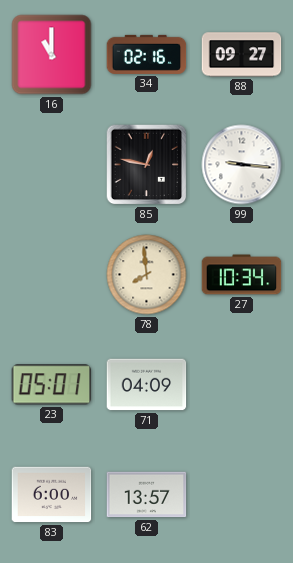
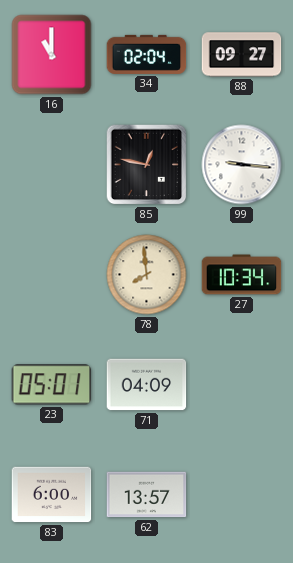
34: 02:16 -> 02:04
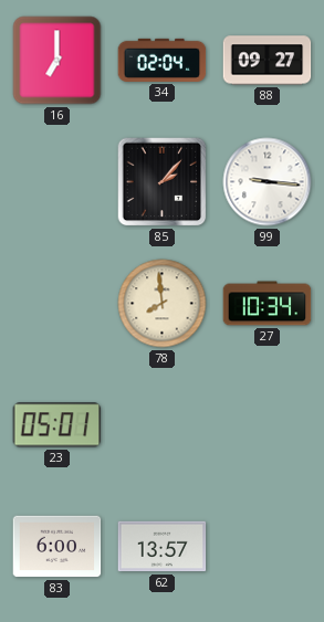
16: 11:00 -> 7:00
85: 12:47 -> 2:07
71: 04:09 -> none
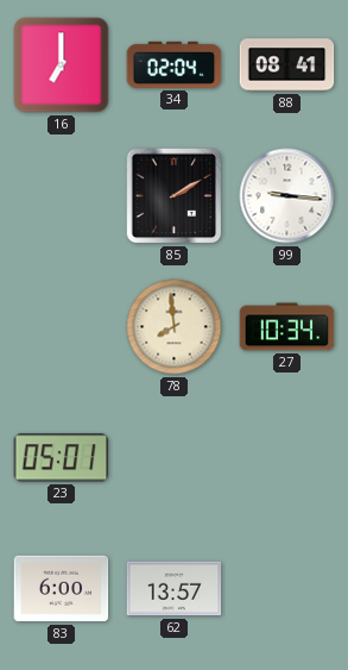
88: 09:27 -> 08:41
85: 2:07 -> 2:10
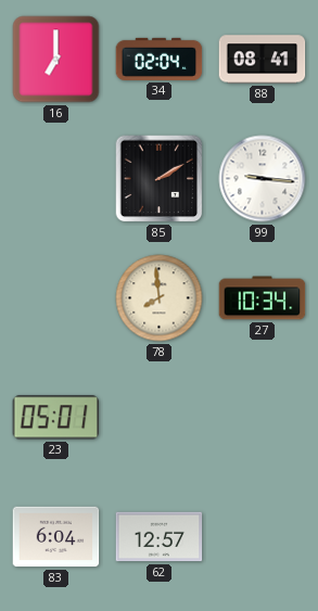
83: 6:00 -> 6:04
62: 13:57 -> 12:57
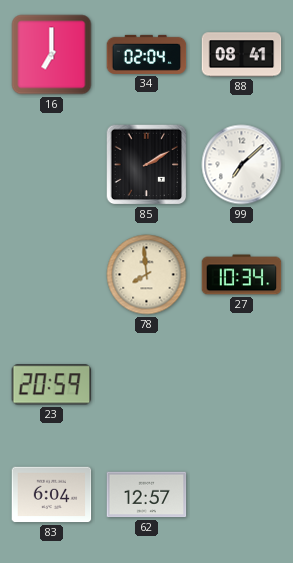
99: 9:16 -> 7:08
23: 05:01 -> 20:59
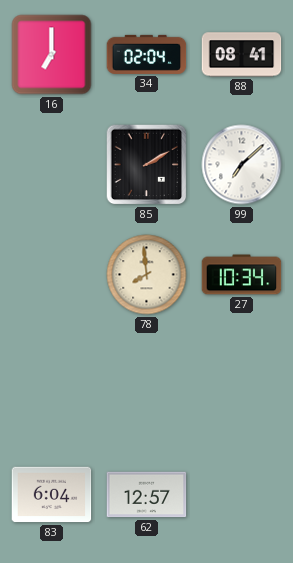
23: 20:59 -> none
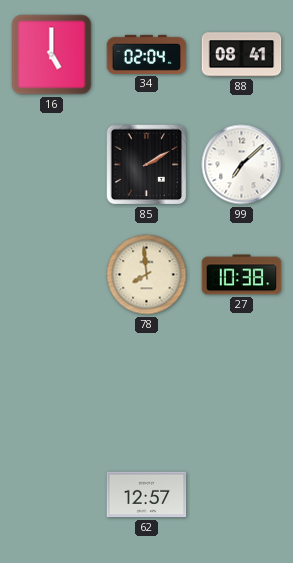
16: 7:00 -> 5:00
27: 10:34 -> 10:38
83: 6:04 -> none
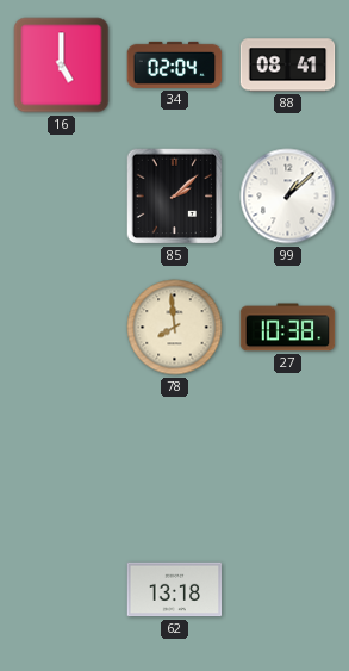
85: 2:10 -> 2:08
99: 7:08 -> 1:08
62: 12:57 -> 13:18
